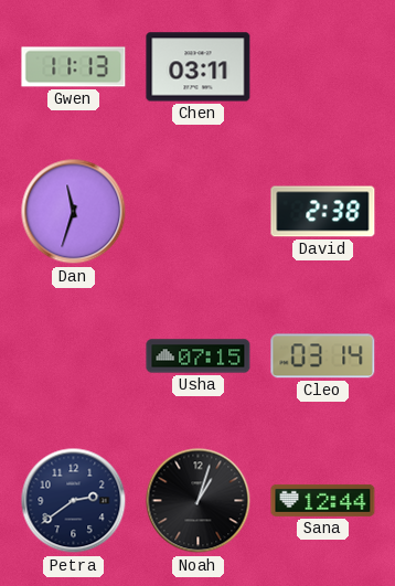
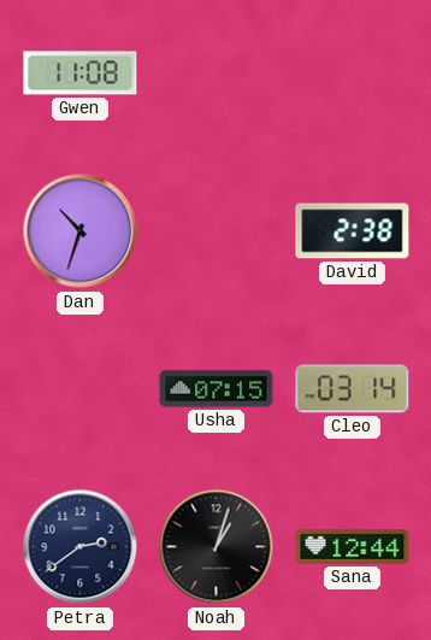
Gwen: 11:13 -> 11:08
Chen: 03:11 -> none
Dan: 11:33 -> 10:33
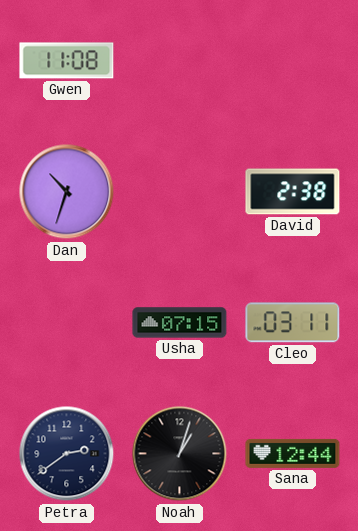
Cleo: 03:14 -> 03:11
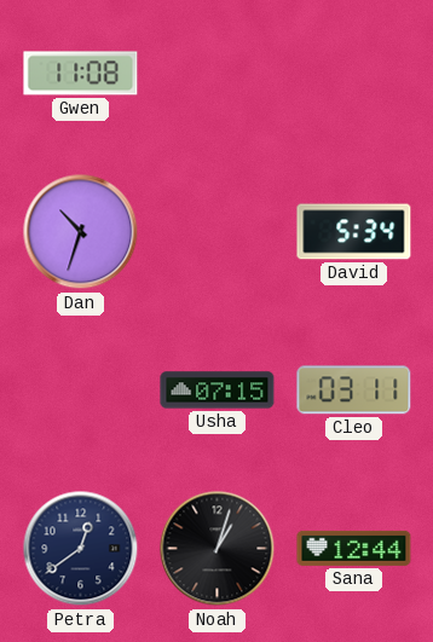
David: 2:38 -> 5:34
Petra: 2:39 -> 12:39
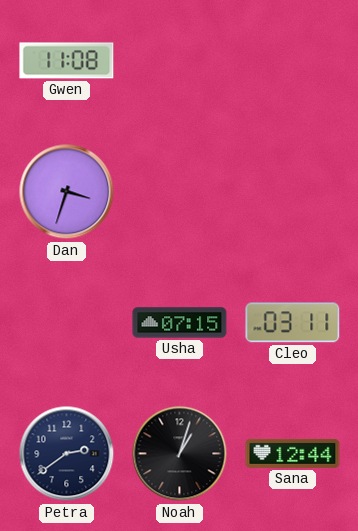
Dan: 10:33 -> 3:33
David: 5:34 -> none
Petra: 12:39 -> 2:39
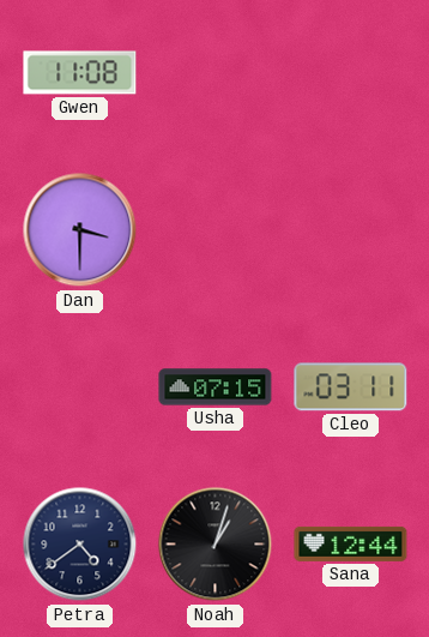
Dan: 3:33 -> 3:30
Petra: 2:39 -> 4:39
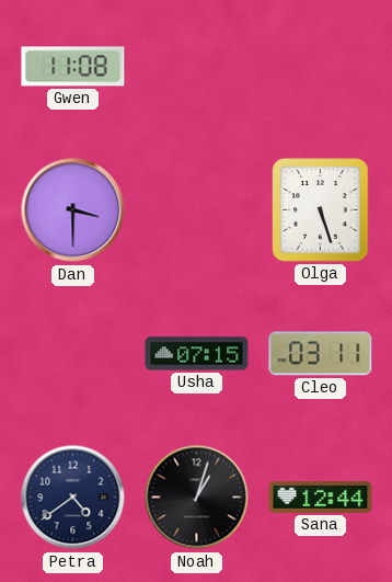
Olga: none -> 5:27
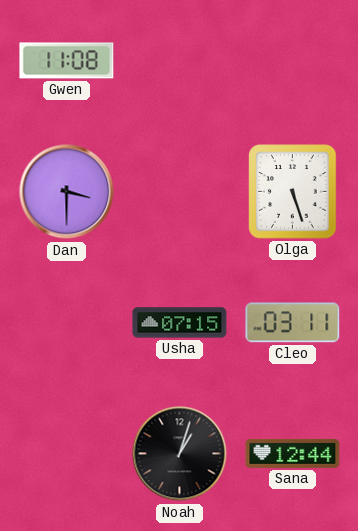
Petra: 4:39 -> none
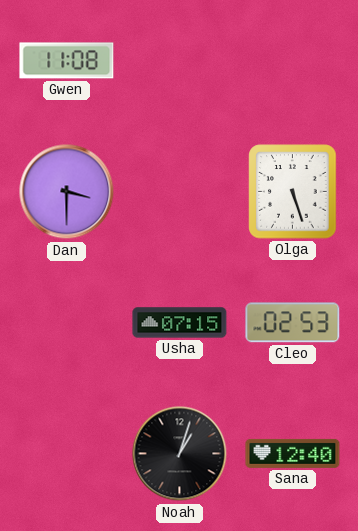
Cleo: 03:11 -> 02:53
Sana: 12:44 -> 12:40
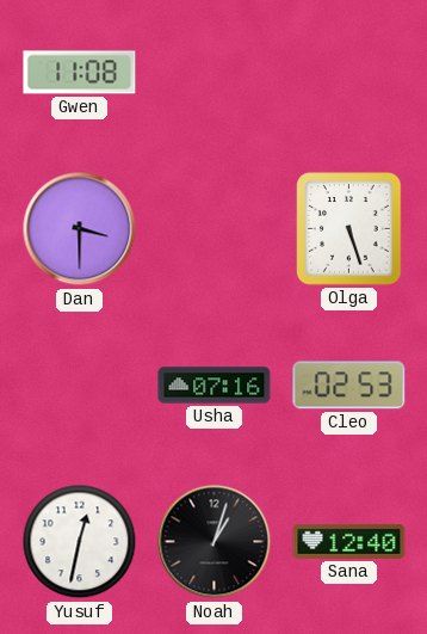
Usha: 07:15 -> 07:16
Yusuf: none -> 12:32
